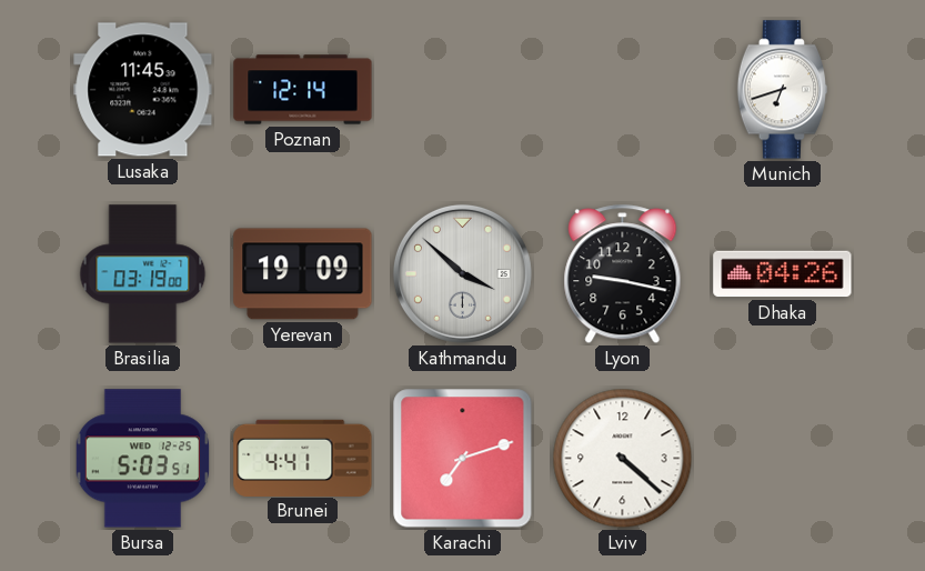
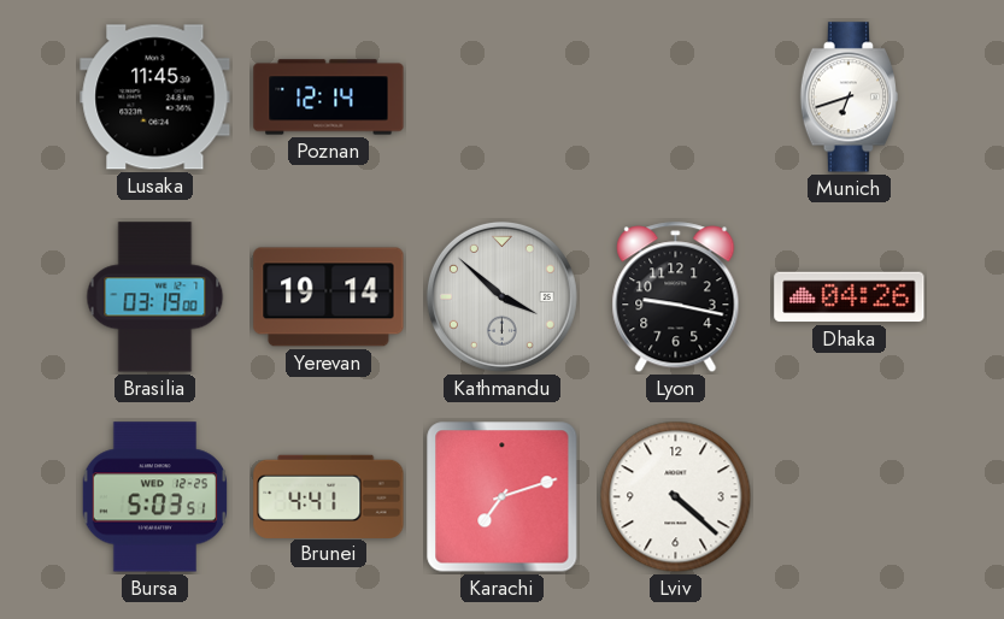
Yerevan: 19:09 -> 19:14
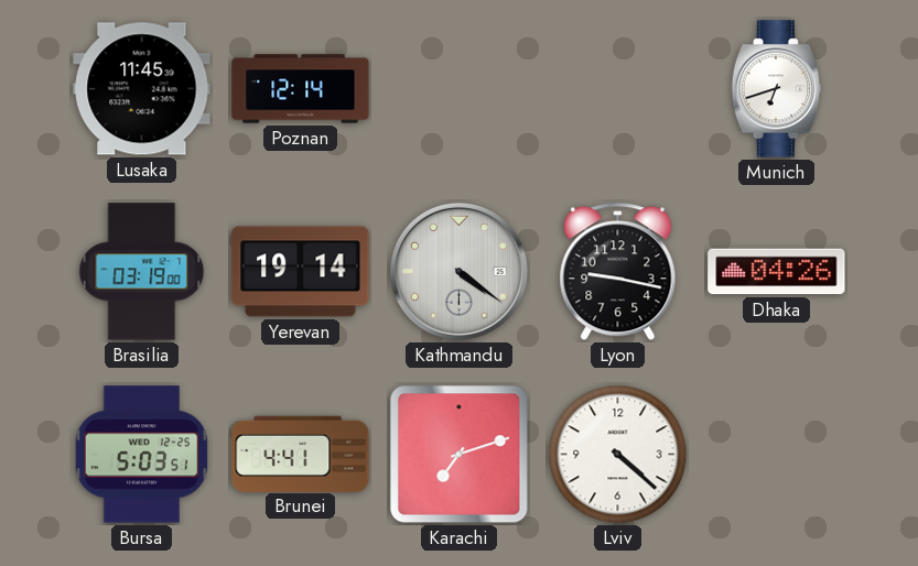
Kathmandu: 3:52 -> 4:21
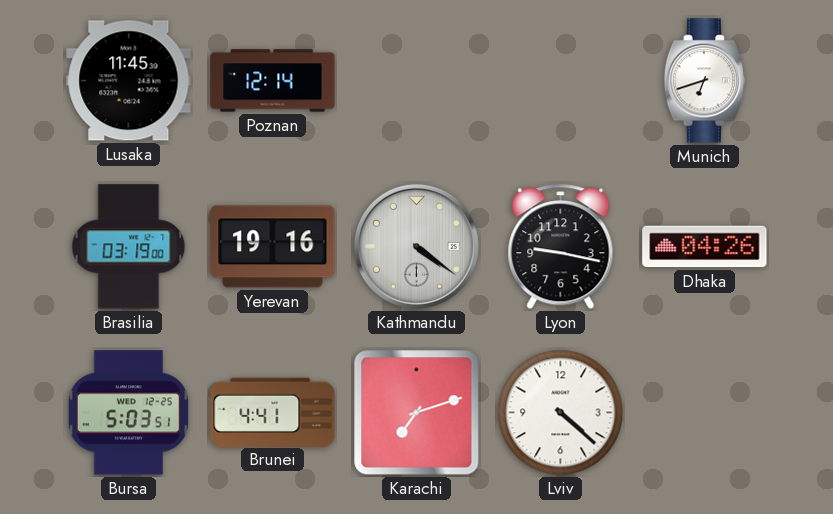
Yerevan: 19:14 -> 19:16
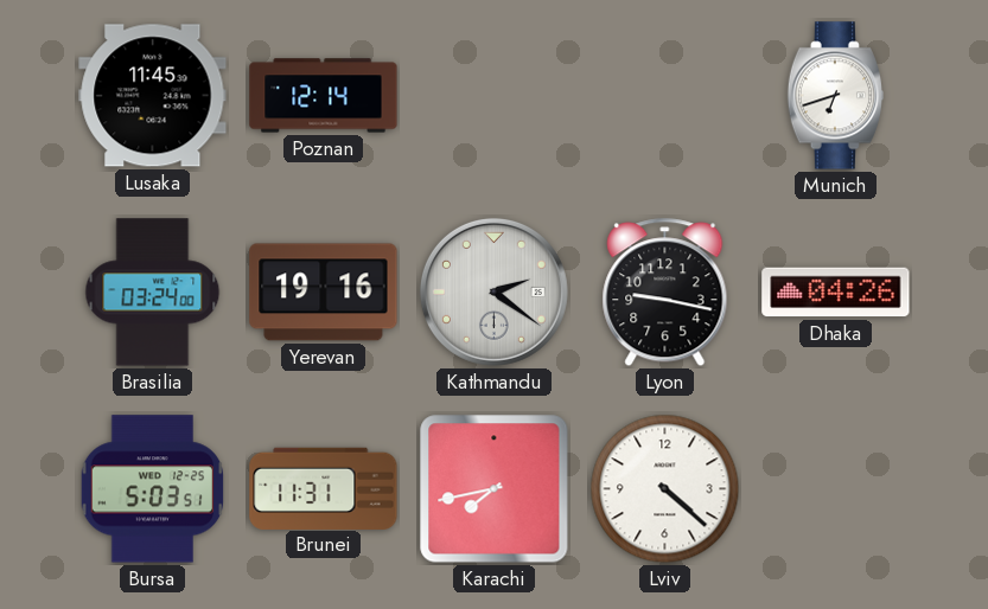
Brasilia: 03:19 -> 03:24
Kathmandu: 4:21 -> 2:21
Brunei: 4:41 -> 11:31
Karachi: 7:12 -> 7:43
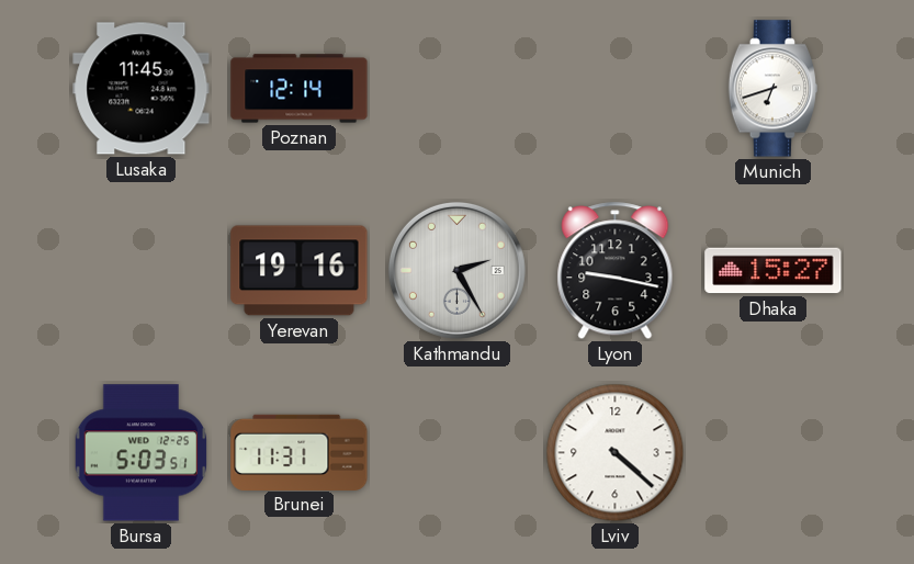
Brasilia: 03:24 -> none
Kathmandu: 2:21 -> 2:25
Dhaka: 04:26 -> 15:27
Karachi: 7:43 -> none
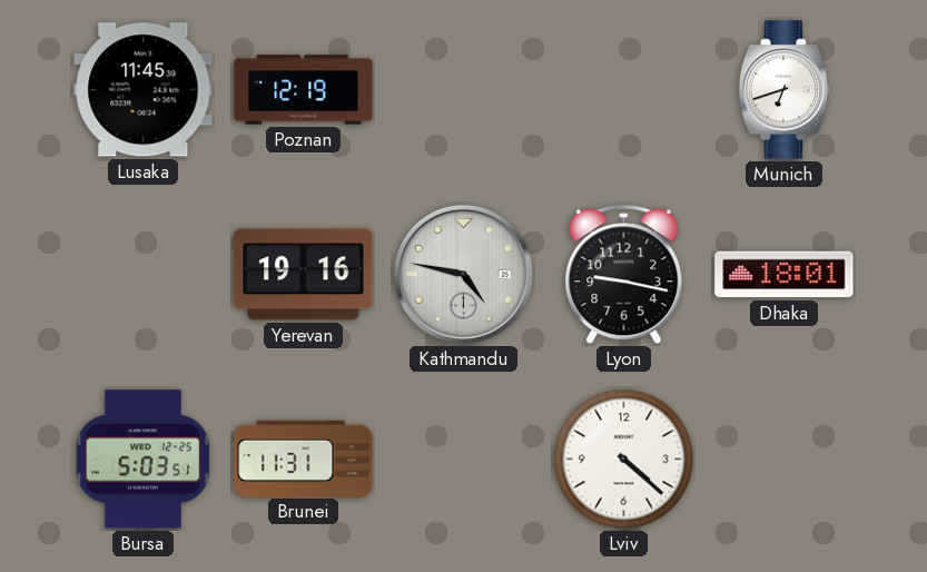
Poznan: 12:14 -> 12:19
Kathmandu: 2:25 -> 4:47
Dhaka: 15:27 -> 18:01
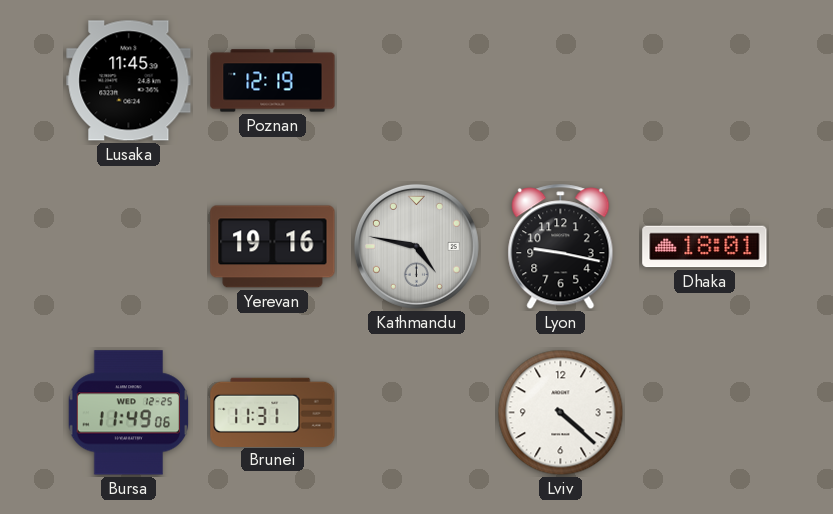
Munich: 6:42 -> none
Bursa: 5:03 -> 11:49
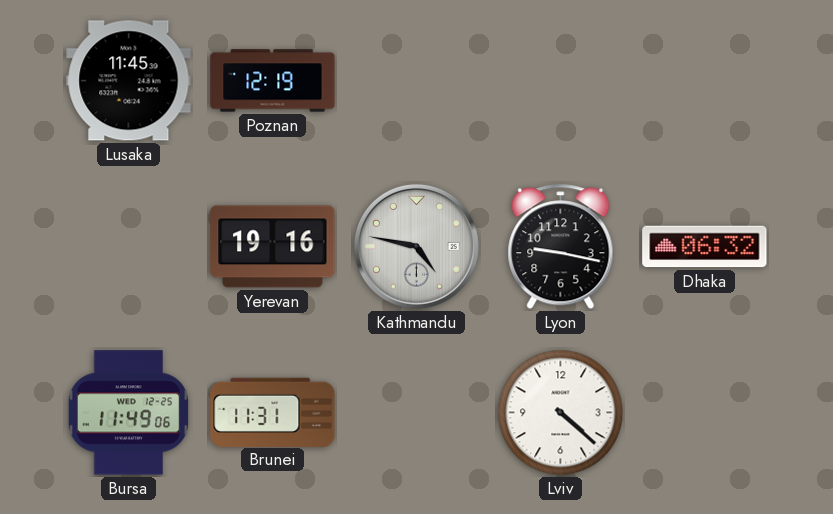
Dhaka: 18:01 -> 06:32
